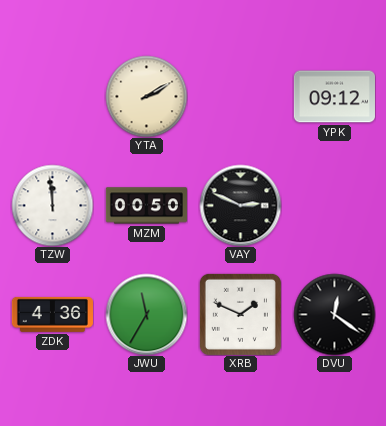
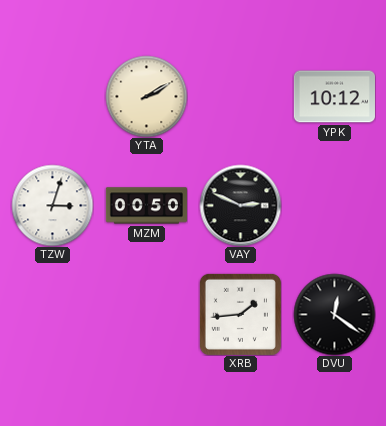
YPK: 09:12 -> 10:12
TZW: 11:59 -> 3:03
ZDK: 4:36 -> none
JWU: 11:35 -> none
XRB: 1:49 -> 1:44
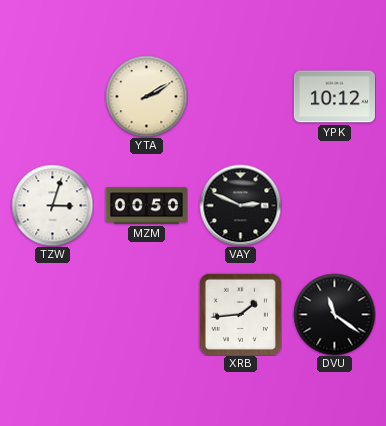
DVU: 12:21 -> 11:21
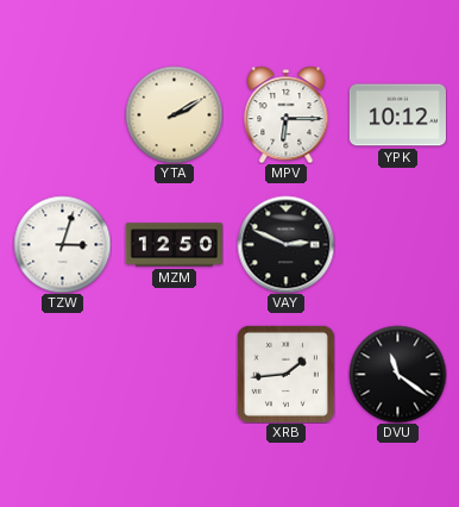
MPV: none -> 6:15
MZM: 00:50 -> 12:50
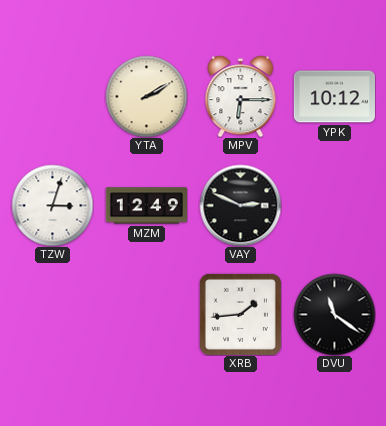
MZM: 12:50 -> 12:49
